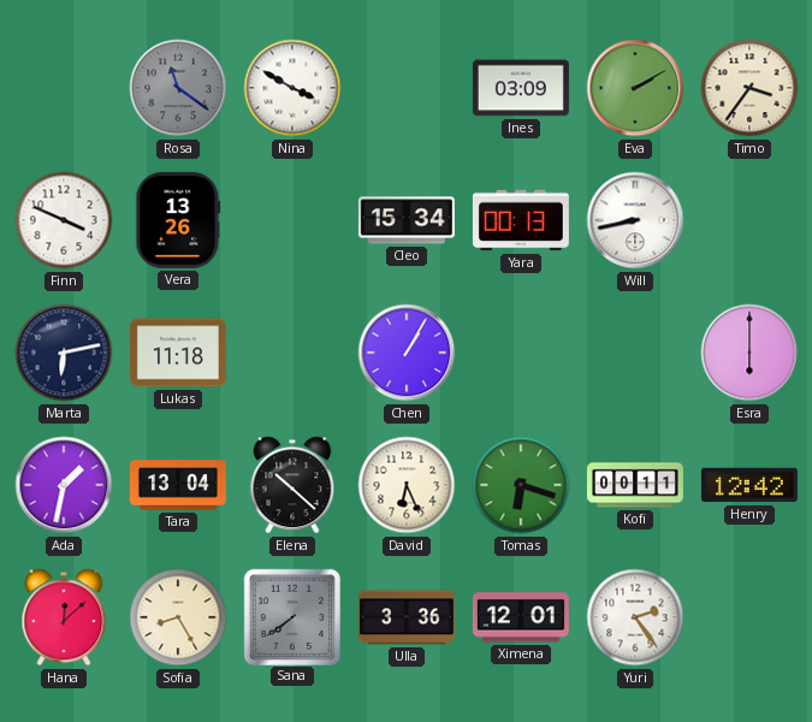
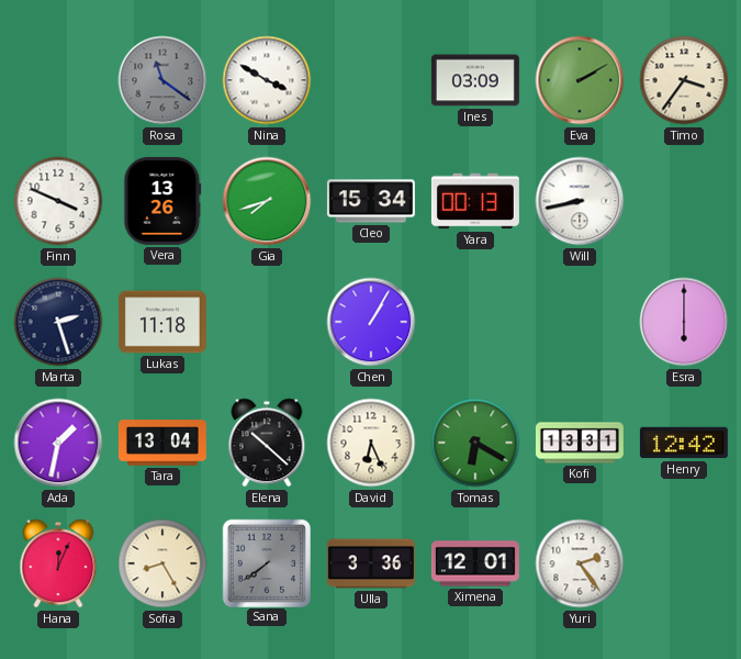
Gia: none -> 7:42
Marta: 6:13 -> 2:27
Tomas: 6:18 -> 6:20
Kofi: 00:11 -> 13:31
Hana: 12:08 -> 12:04
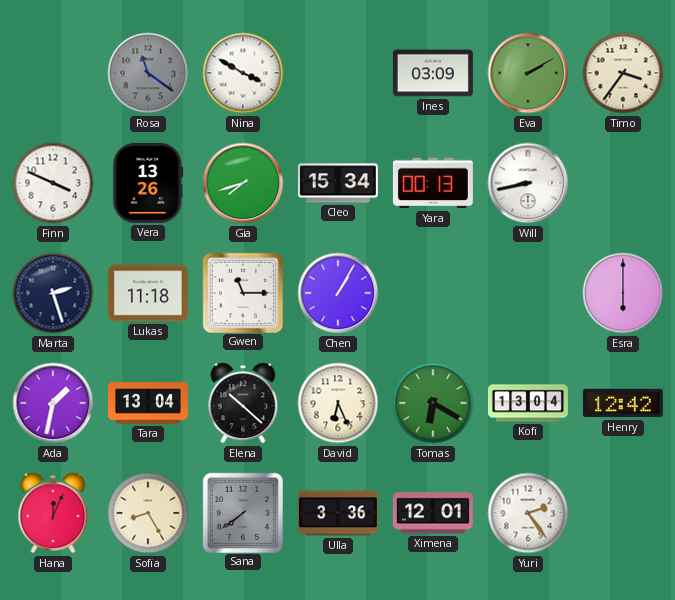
Gwen: none -> 11:15
Kofi: 13:31 -> 13:04
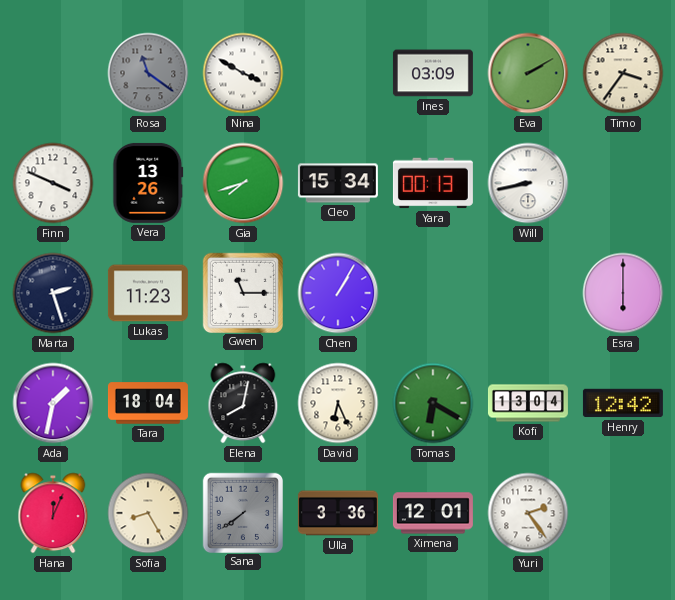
Lukas: 11:18 -> 11:23
Tara: 13:04 -> 18:04
Elena: 10:22 -> 8:02
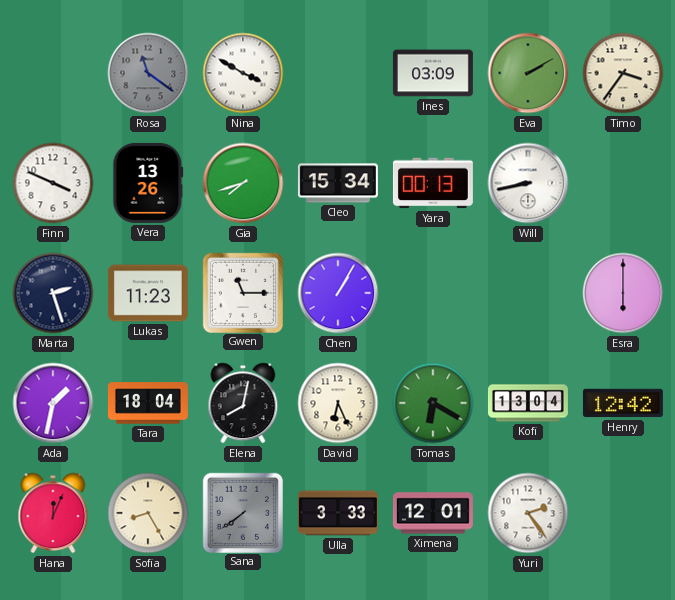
Ulla: 3:36 -> 3:33
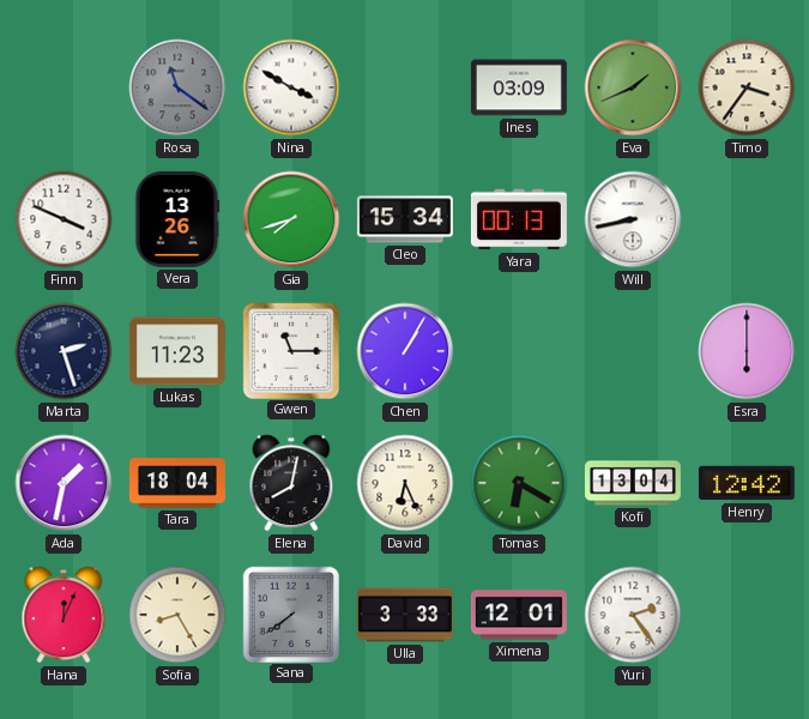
Eva: 2:10 -> 1:41
